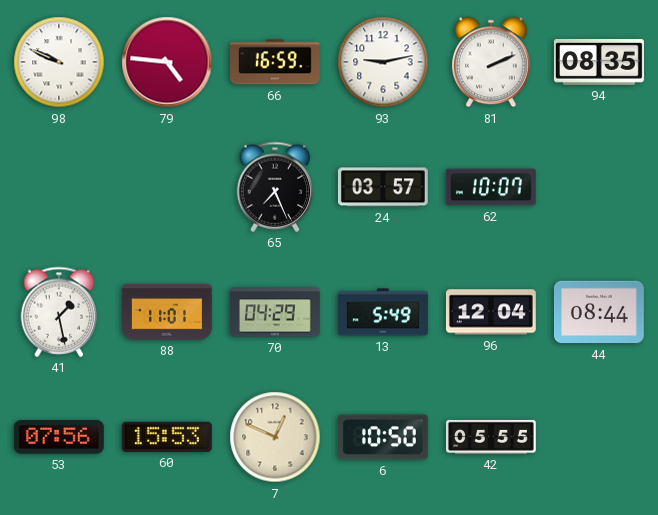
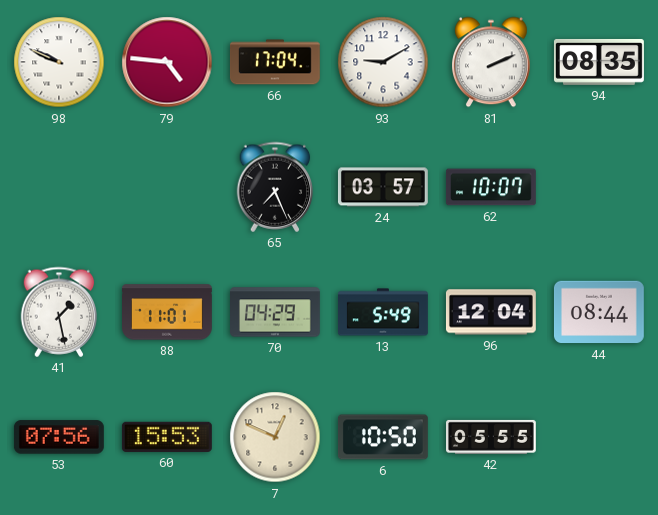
66: 16:59 -> 17:04
93: 9:13 -> 9:10
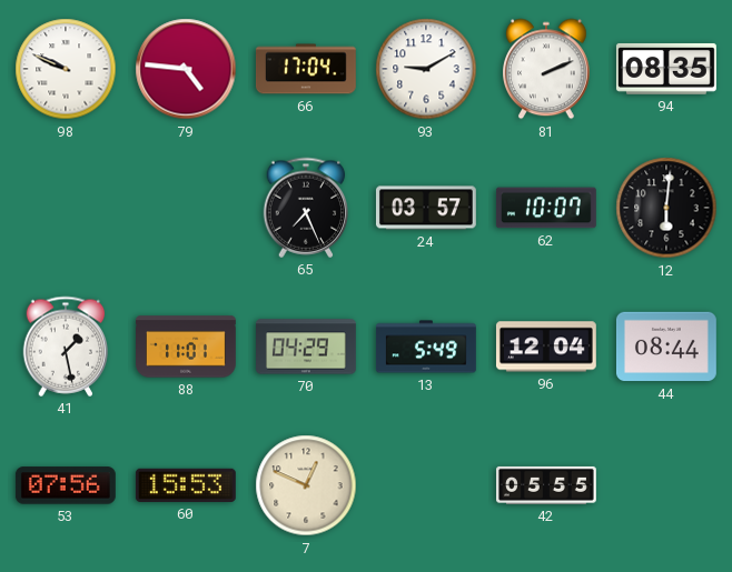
12: none -> 6:01
6: 10:50 -> none
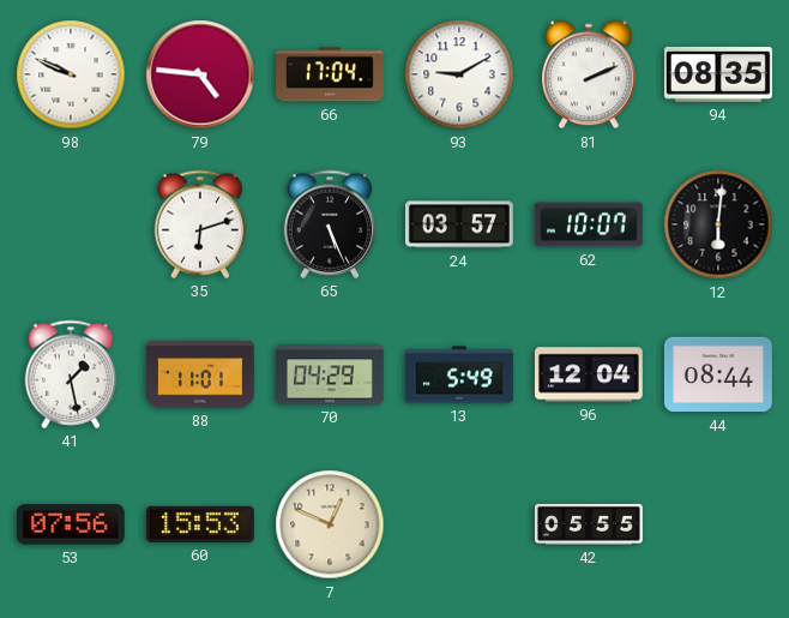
35: none -> 6:12
65: 7:26 -> 5:26
